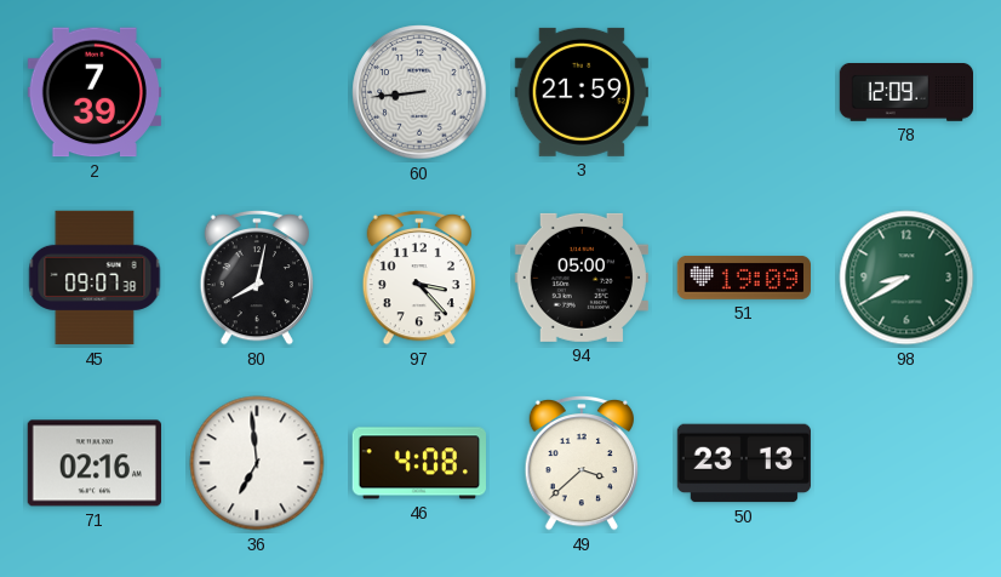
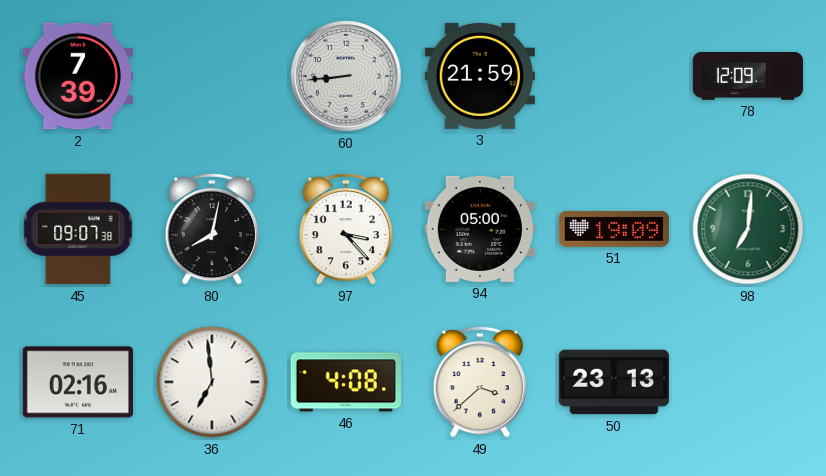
98: 8:40 -> 7:01
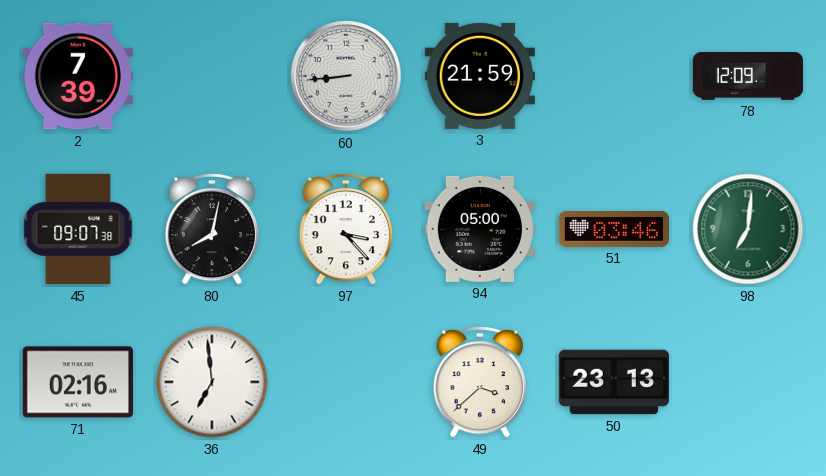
51: 19:09 -> 03:46
46: 4:08 -> none
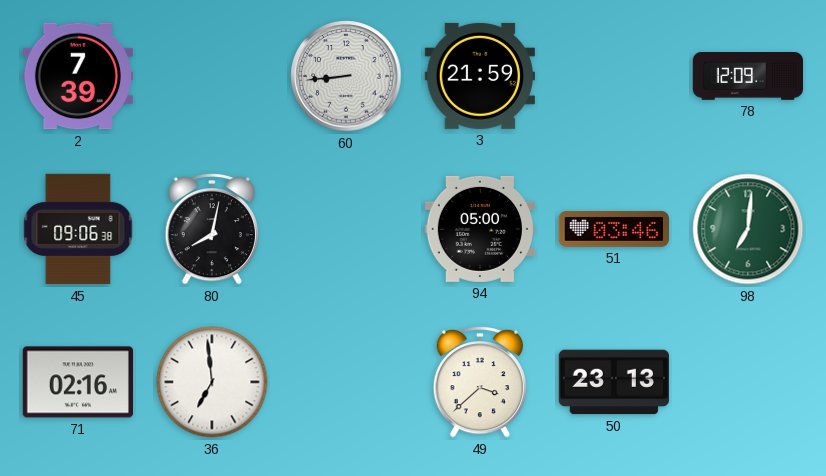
45: 09:07 -> 09:06
97: 3:23 -> none
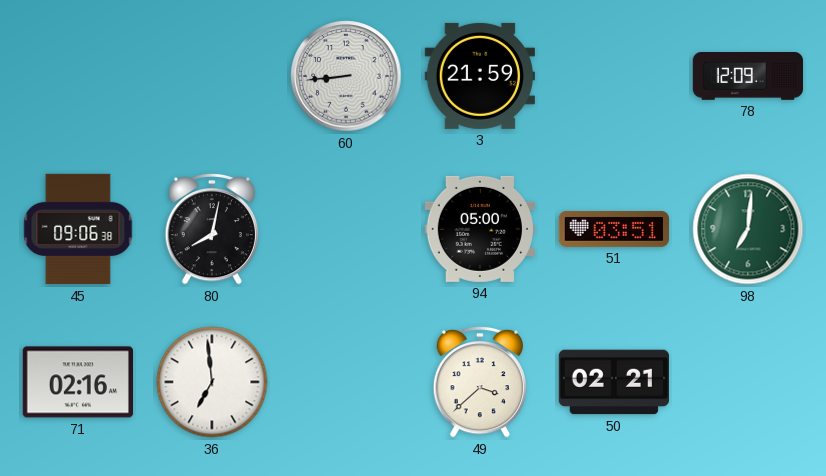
2: 7:39 -> none
51: 03:46 -> 03:51
50: 23:13 -> 02:21
